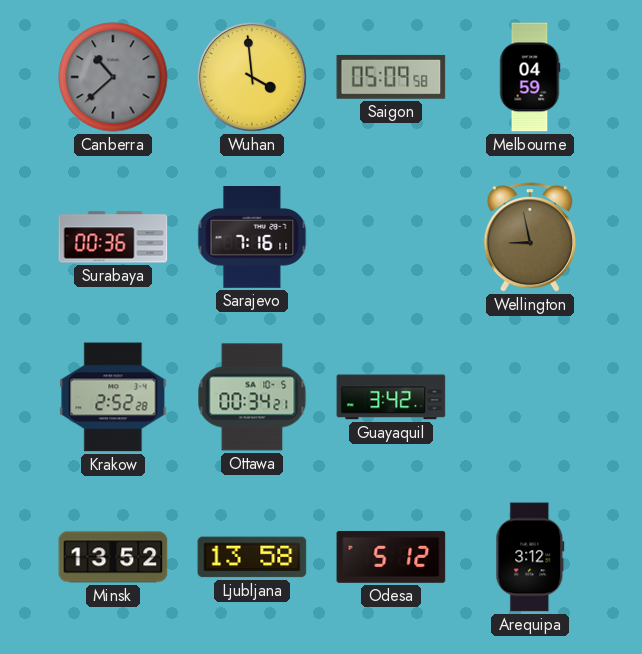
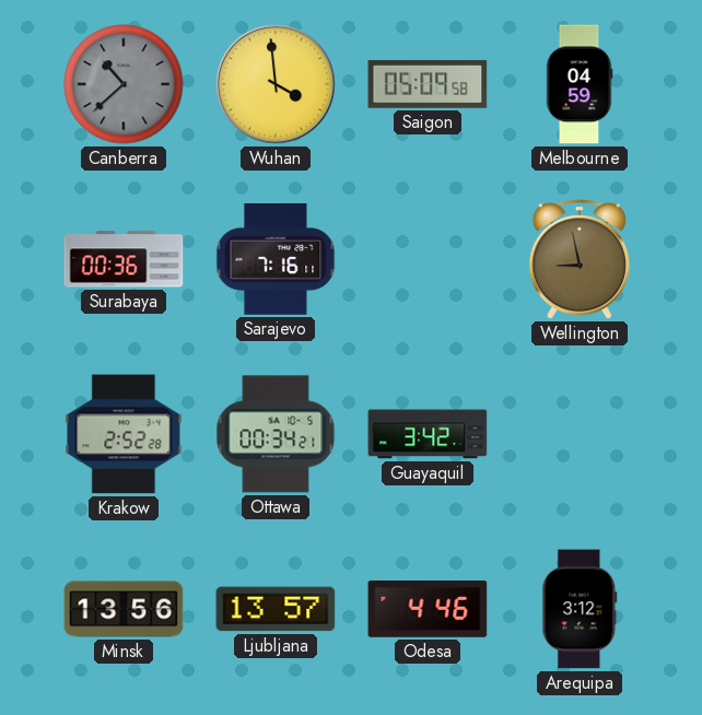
Minsk: 13:52 -> 13:56
Ljubljana: 13:58 -> 13:57
Odesa: 5:12 -> 4:46
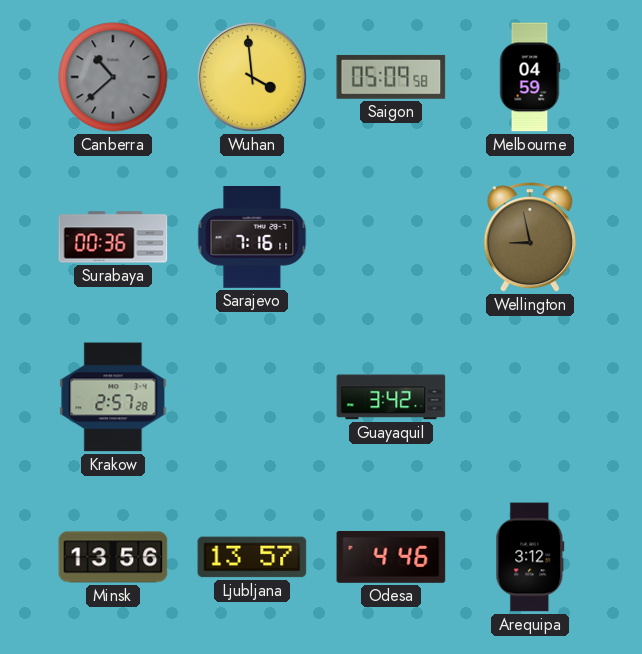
Krakow: 2:52 -> 2:57
Ottawa: 00:34 -> none
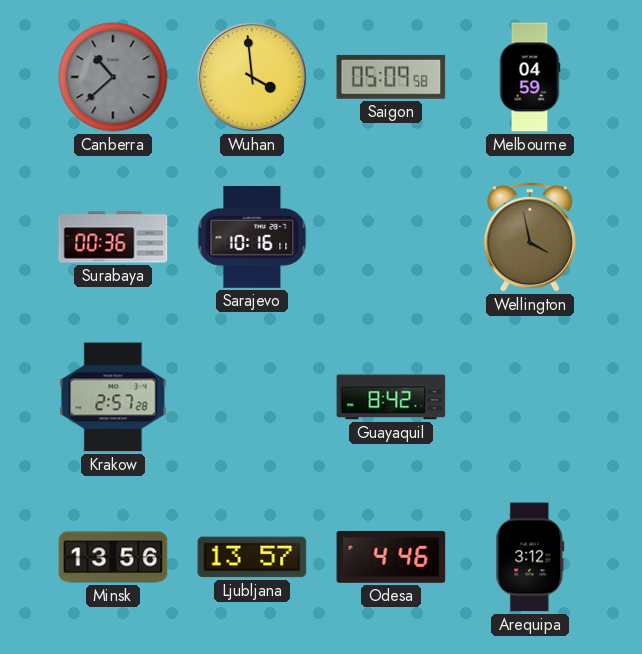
Sarajevo: 7:16 -> 10:16
Wellington: 8:58 -> 3:58
Guayaquil: 3:42 -> 8:42
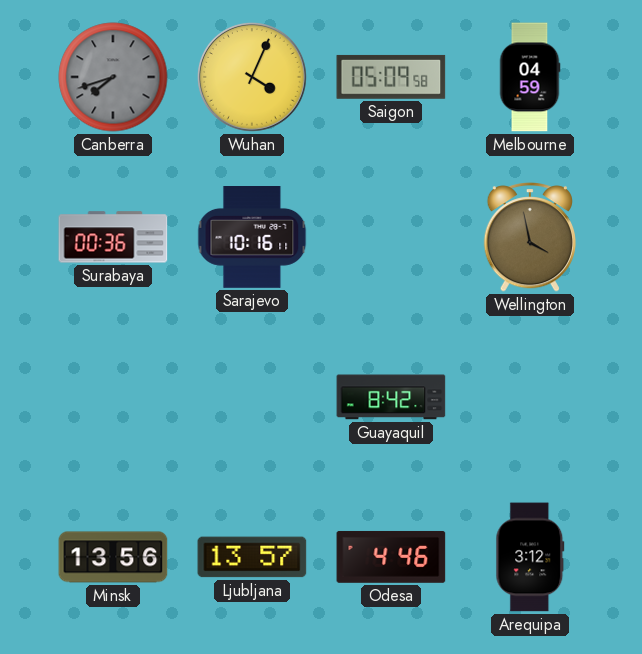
Canberra: 10:38 -> 7:42
Wuhan: 3:59 -> 4:04
Krakow: 2:57 -> none
